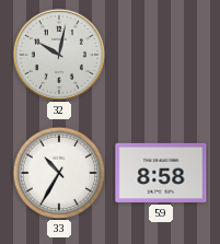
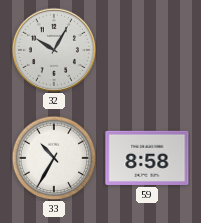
32: 10:02 -> 10:05
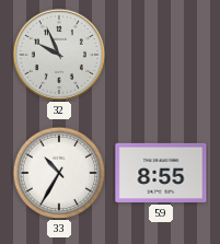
32: 10:05 -> 9:56
59: 8:58 -> 8:55
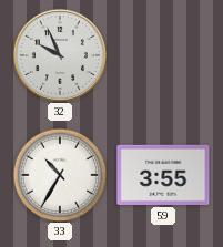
59: 8:55 -> 3:55
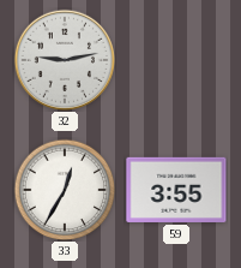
32: 9:56 -> 9:13
33: 10:35 -> 12:35
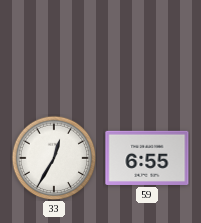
32: 9:13 -> none
59: 3:55 -> 6:55
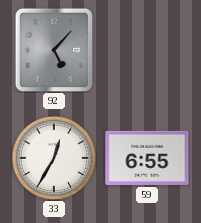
92: none -> 5:07
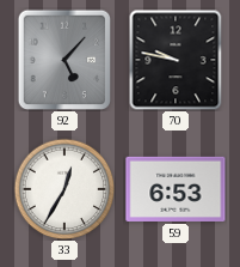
70: none -> 9:47
59: 6:55 -> 6:53
